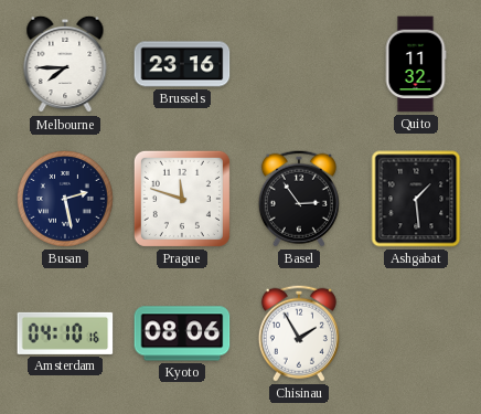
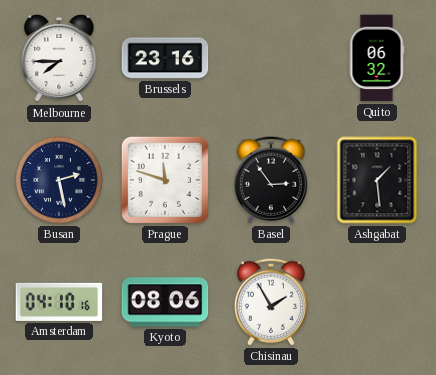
Quito: 11:32 -> 06:32
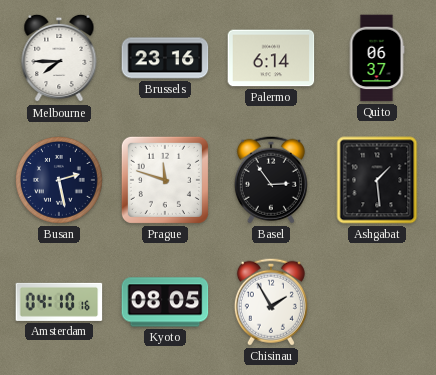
Palermo: none -> 6:14
Quito: 06:32 -> 06:37
Kyoto: 08:06 -> 08:05
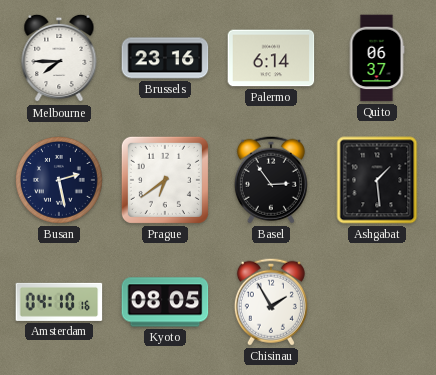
Prague: 11:48 -> 6:39
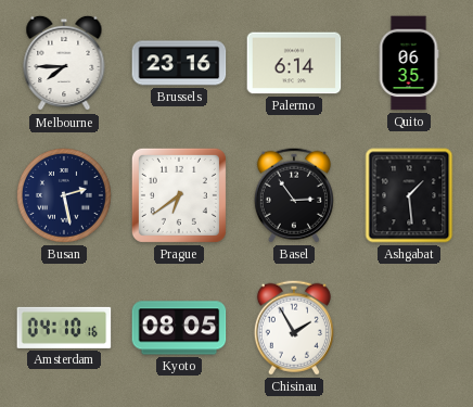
Quito: 06:37 -> 06:35
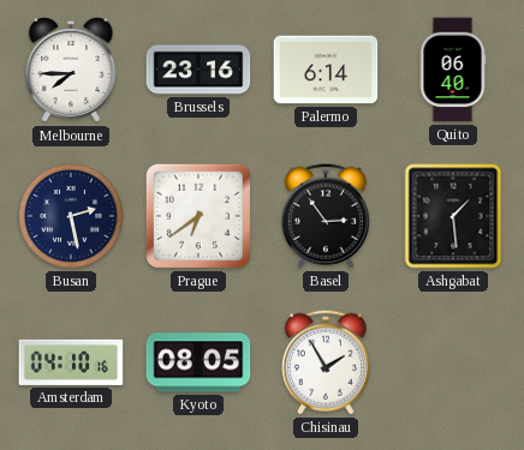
Quito: 06:35 -> 06:40
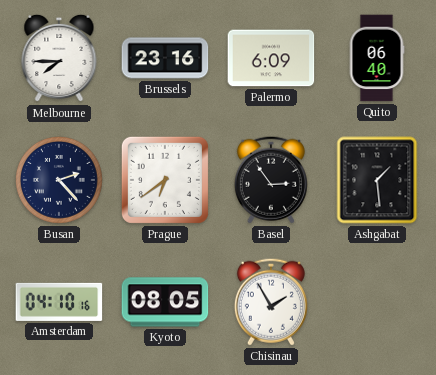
Palermo: 6:14 -> 6:09
Busan: 2:28 -> 2:23
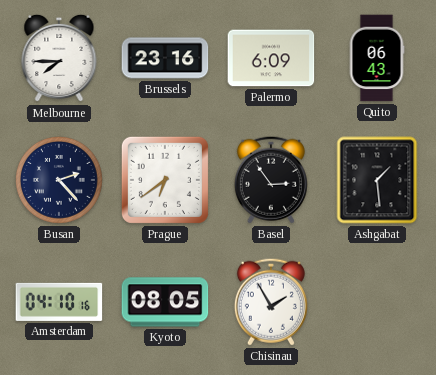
Quito: 06:40 -> 06:43
